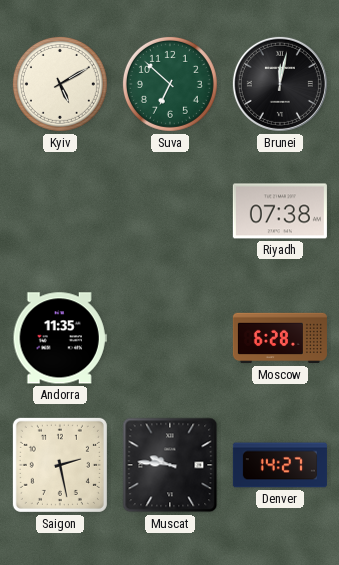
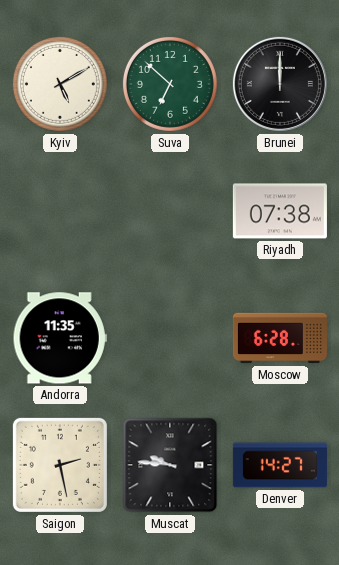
Brunei: 12:02 -> 12:00
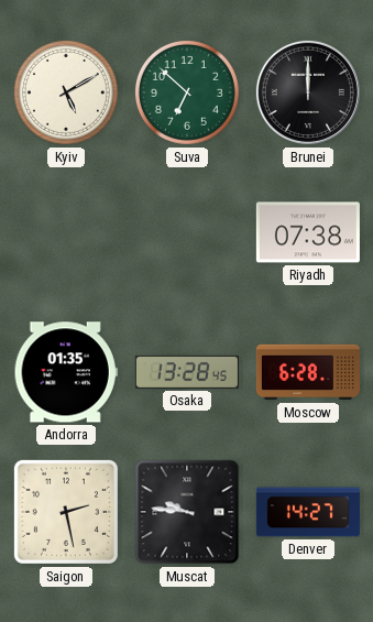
Andorra: 11:35 -> 01:35
Osaka: none -> 13:28
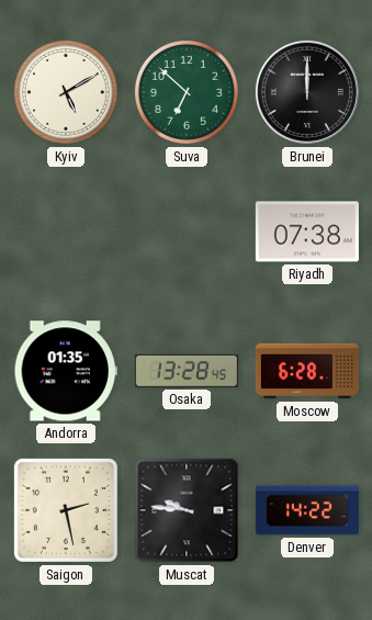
Denver: 14:27 -> 14:22
